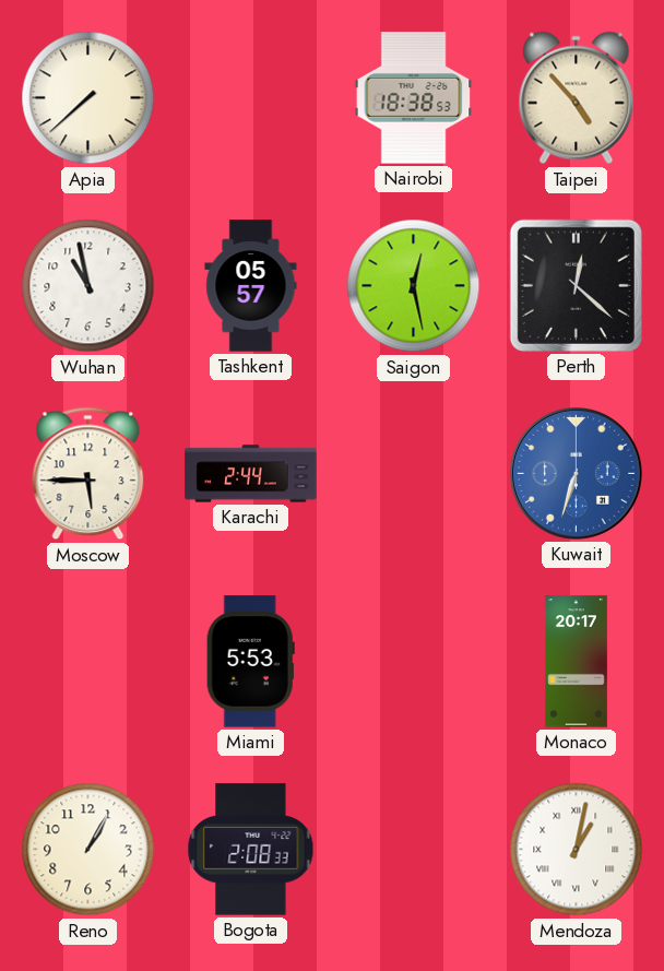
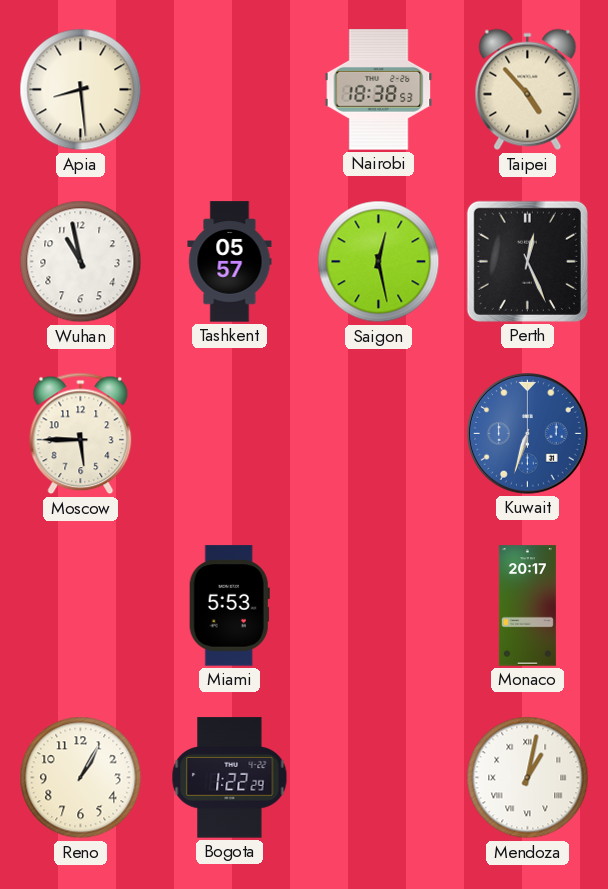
Apia: 7:38 -> 8:29
Perth: 12:22 -> 12:26
Karachi: 2:44 -> none
Bogota: 2:08 -> 1:22
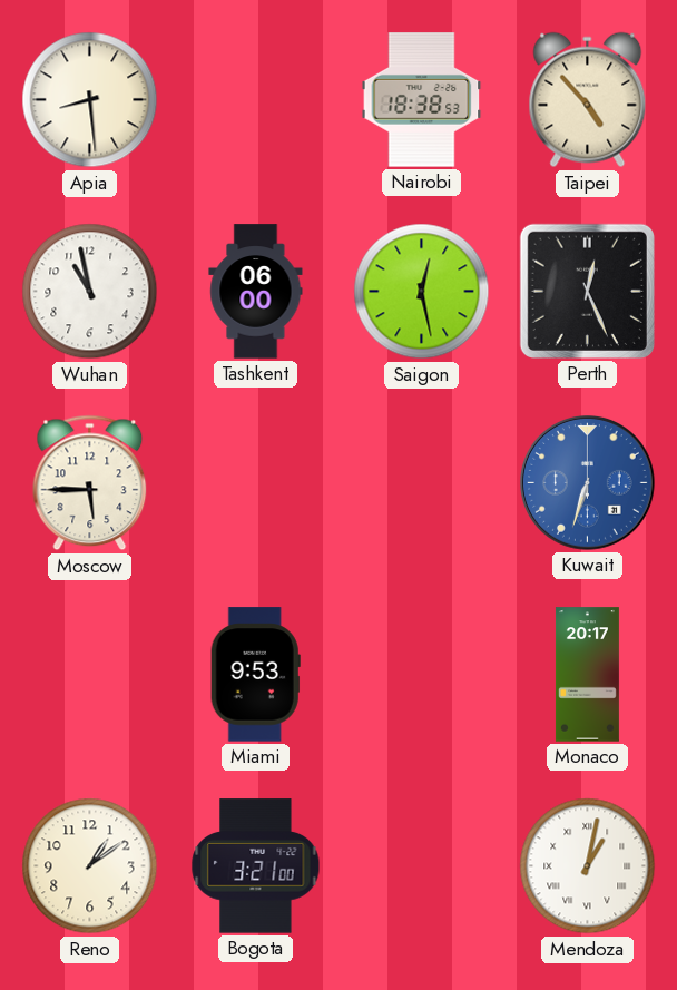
Tashkent: 05:57 -> 06:00
Miami: 5:53 -> 9:53
Reno: 1:05 -> 1:09
Bogota: 1:22 -> 3:21
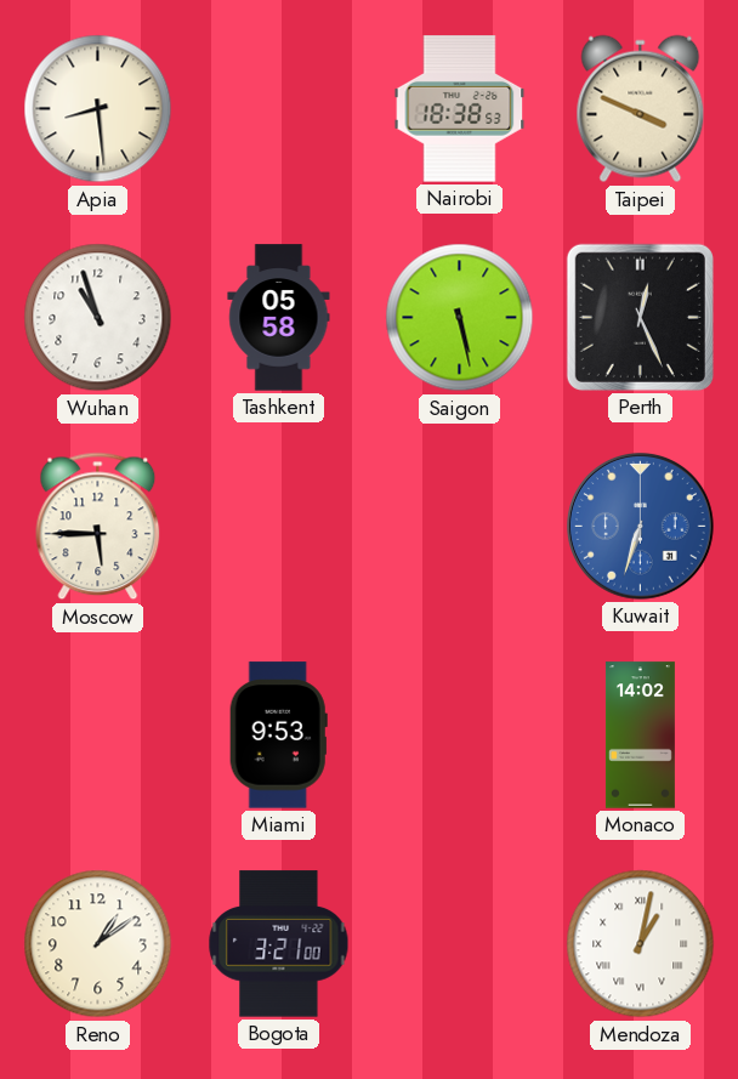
Taipei: 4:53 -> 3:49
Wuhan: 10:58 -> 10:57
Tashkent: 06:00 -> 05:58
Saigon: 12:28 -> 5:28
Monaco: 20:17 -> 14:02
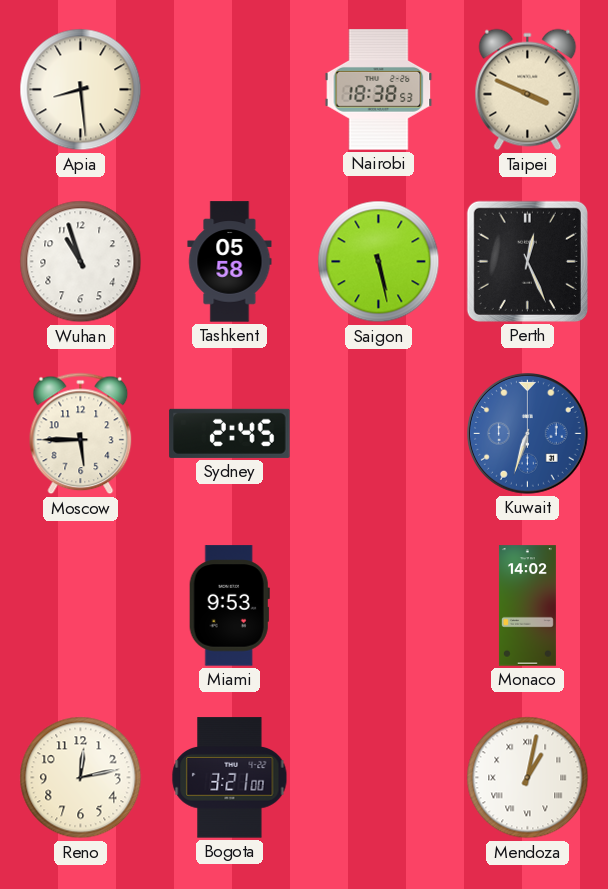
Sydney: none -> 2:45
Reno: 1:09 -> 12:13
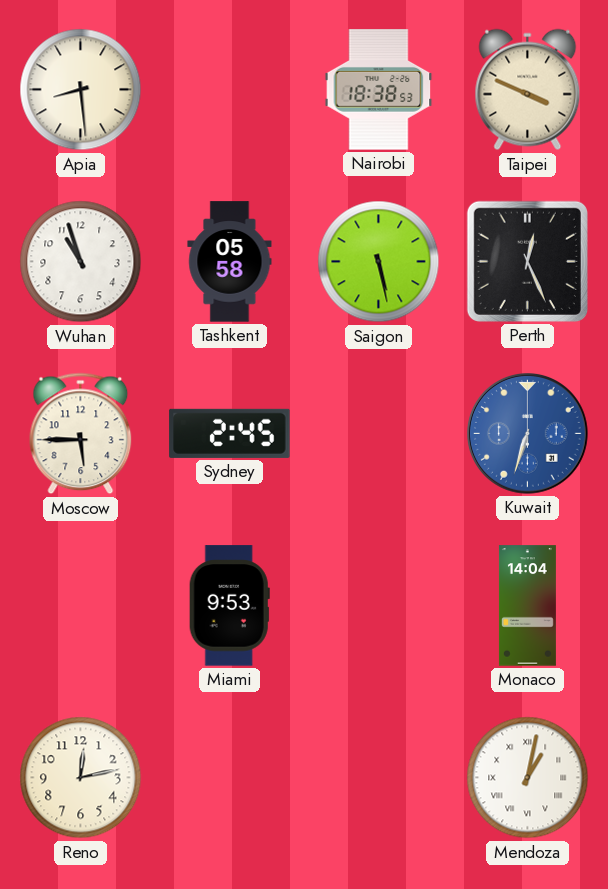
Monaco: 14:02 -> 14:04
Bogota: 3:21 -> none
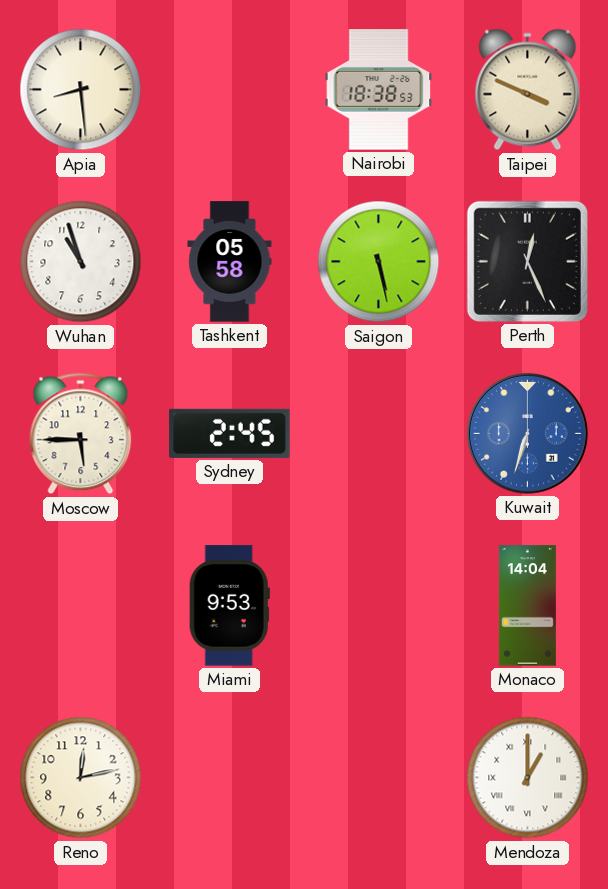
Mendoza: 1:02 -> 1:00
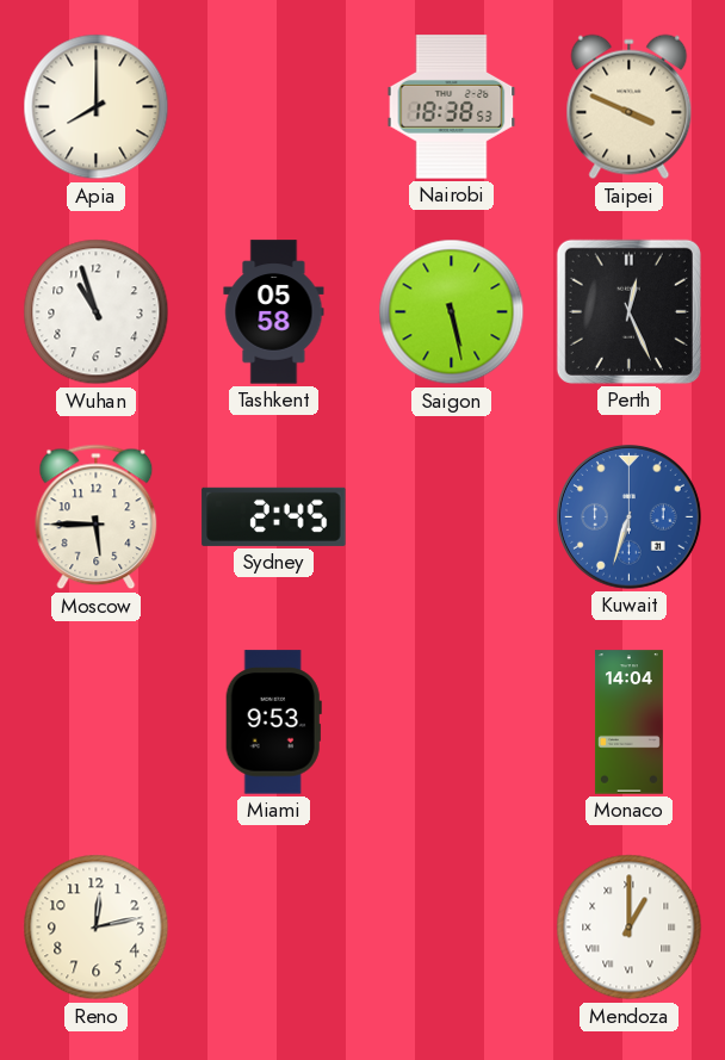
Apia: 8:29 -> 8:00
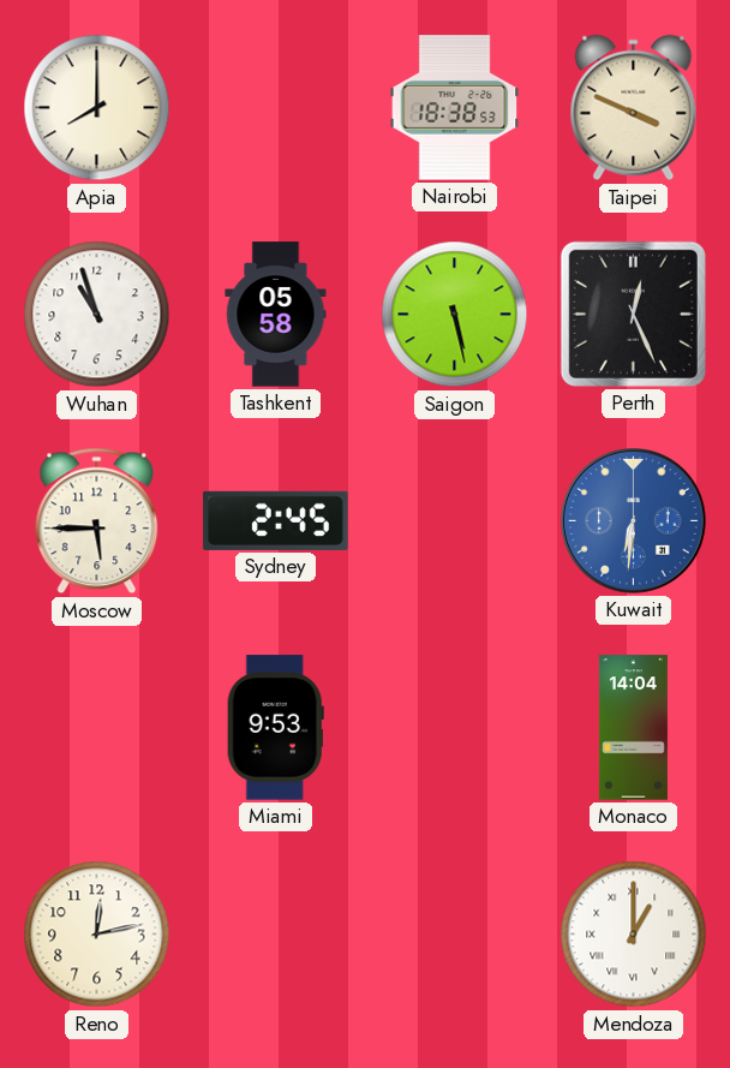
Kuwait: 6:33 -> 6:31
